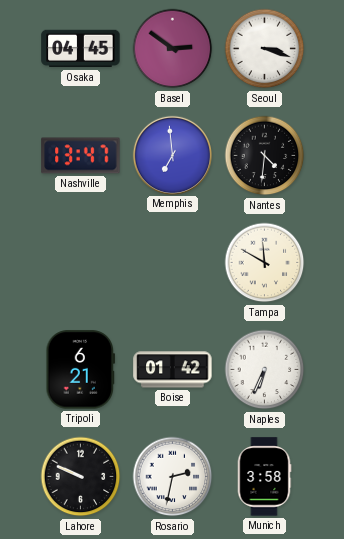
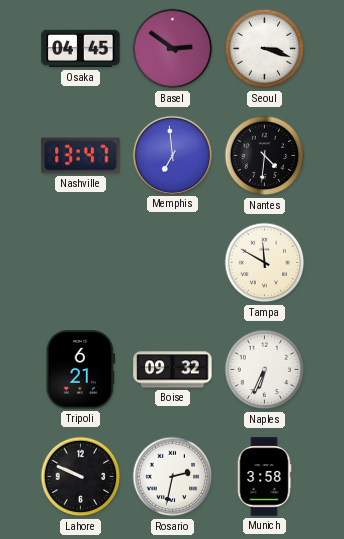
Boise: 01:42 -> 09:32
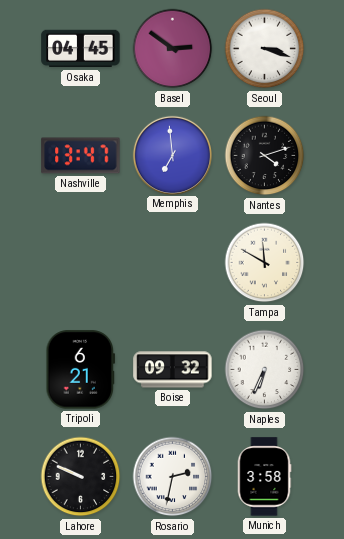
Nantes: 4:31 -> 4:12
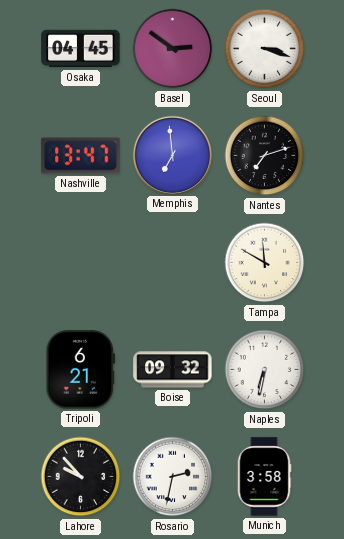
Nantes: 4:12 -> 7:12
Naples: 6:34 -> 6:32
Lahore: 9:49 -> 9:53
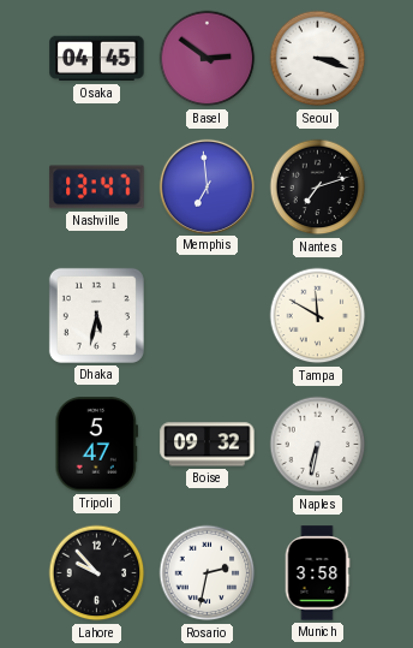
Dhaka: none -> 5:32
Tripoli: 6:21 -> 5:47
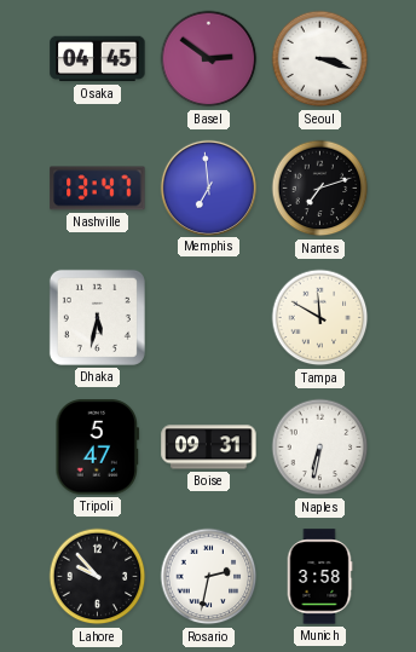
Boise: 09:32 -> 09:31
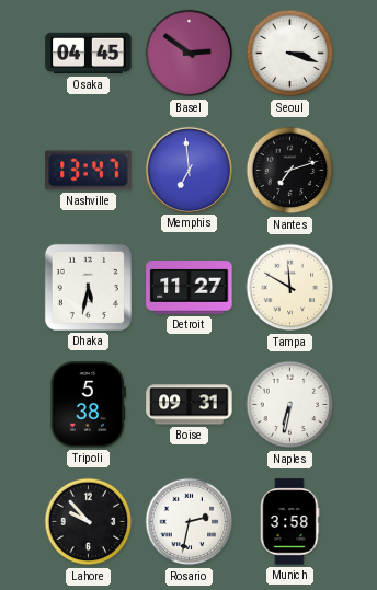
Detroit: none -> 11:27
Tripoli: 5:47 -> 5:38
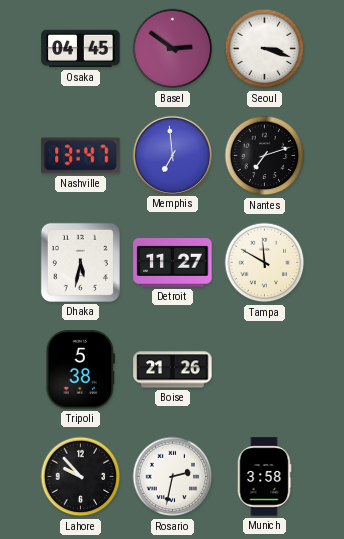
Boise: 09:31 -> 21:26
Naples: 6:32 -> none
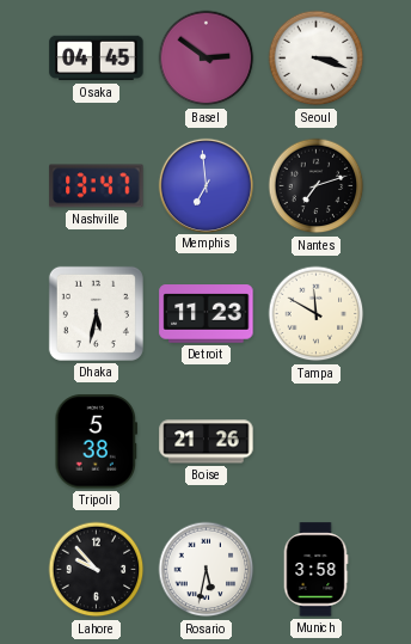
Detroit: 11:27 -> 11:23
Rosario: 2:32 -> 5:32
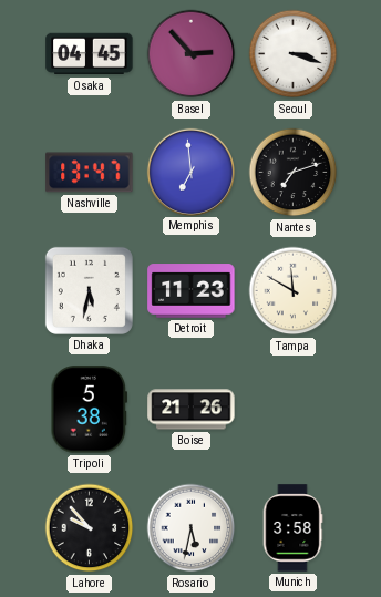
Basel: 2:51 -> 2:53
